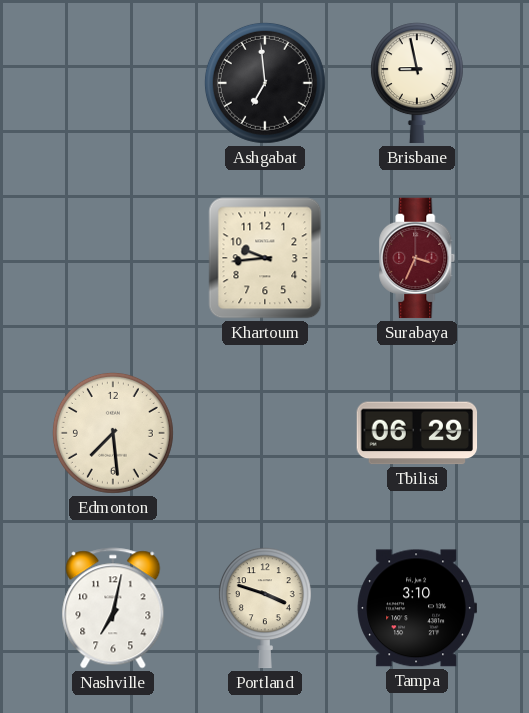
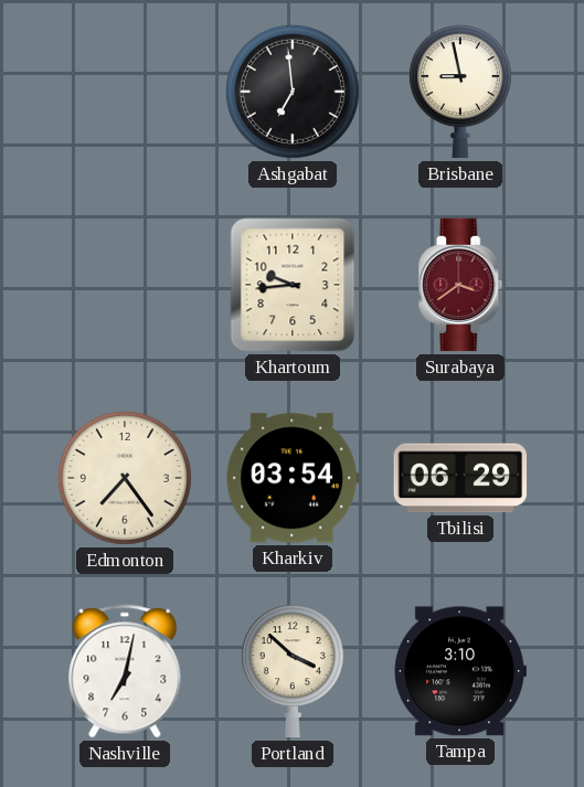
Surabaya: 3:34 -> 3:39
Edmonton: 7:29 -> 7:24
Kharkiv: none -> 03:54
Portland: 3:48 -> 3:52
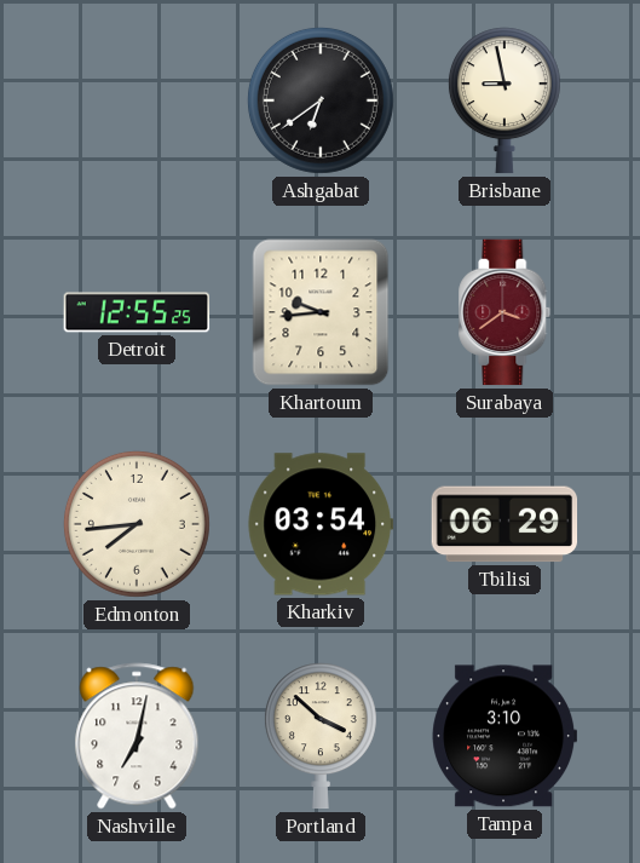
Ashgabat: 6:59 -> 6:39
Detroit: none -> 12:55
Edmonton: 7:24 -> 7:44
